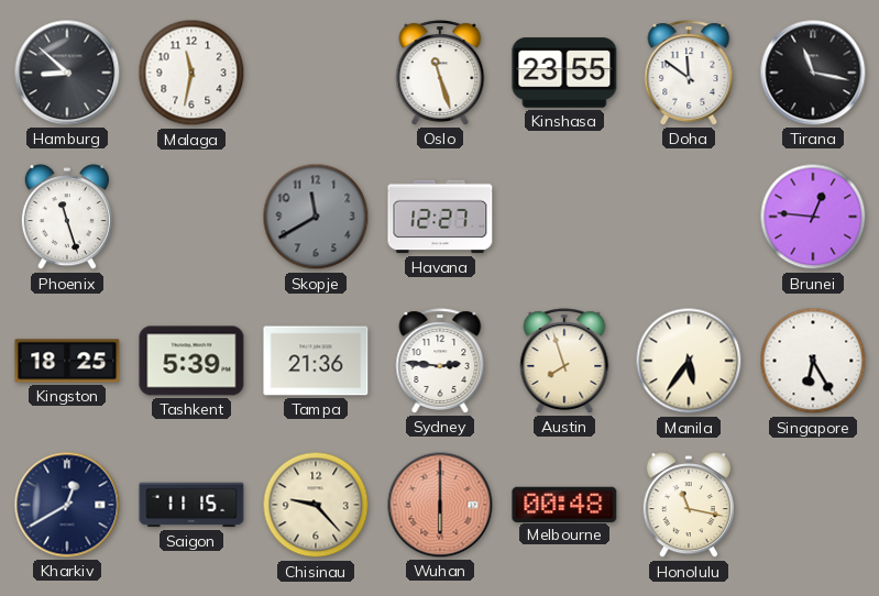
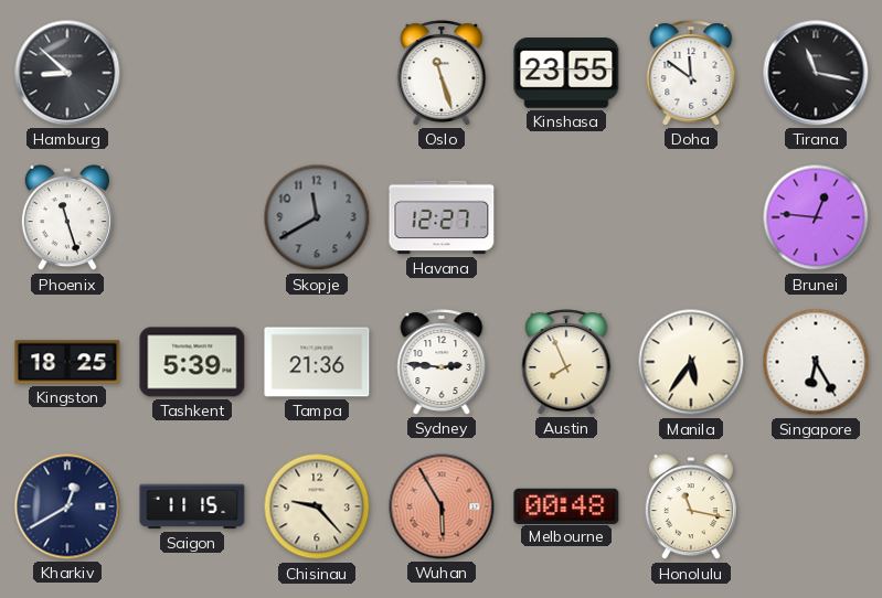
Malaga: 11:32 -> none
Austin: 7:57 -> 7:56
Wuhan: 6:00 -> 5:55
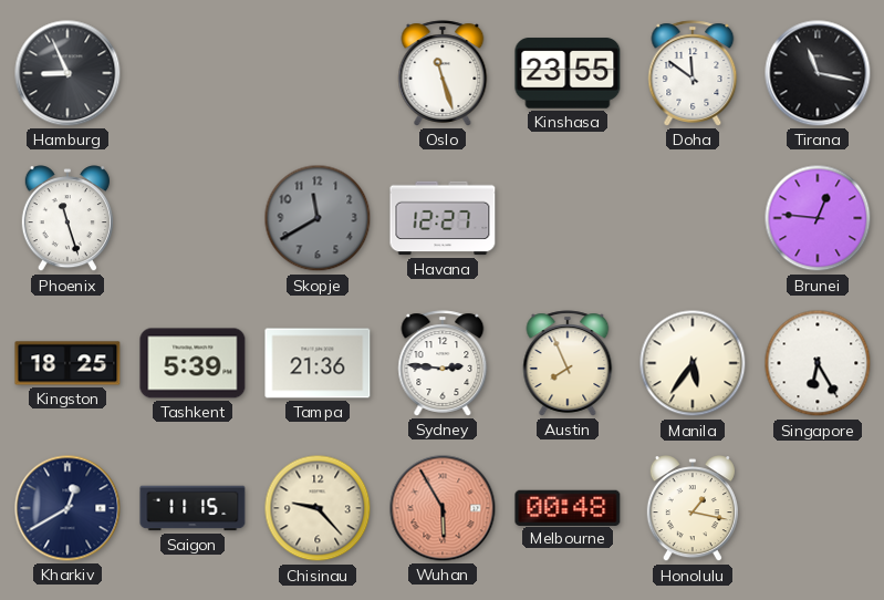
Hamburg: 8:52 -> 8:56
Honolulu: 11:17 -> 1:17
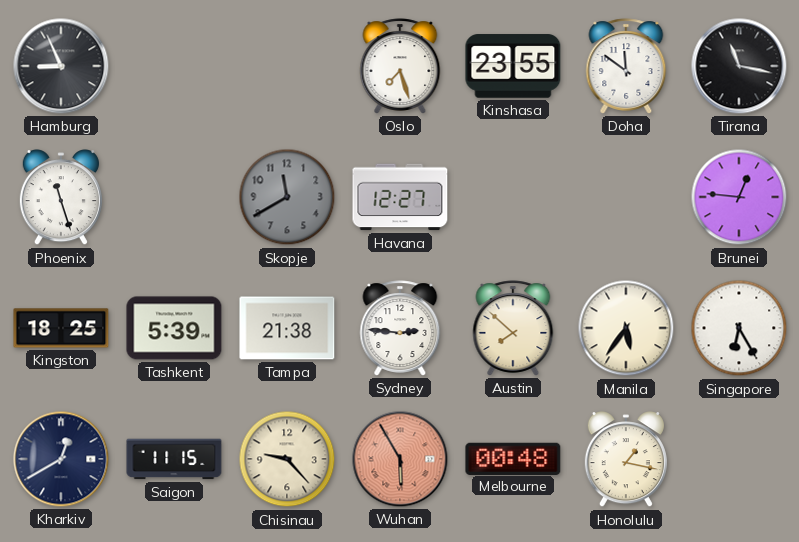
Oslo: 11:27 -> 7:27
Tampa: 21:36 -> 21:38
Austin: 7:56 -> 7:52
